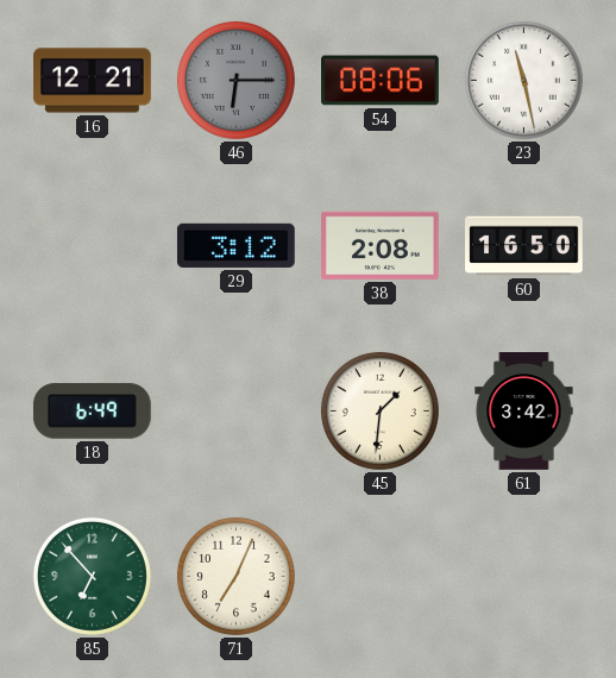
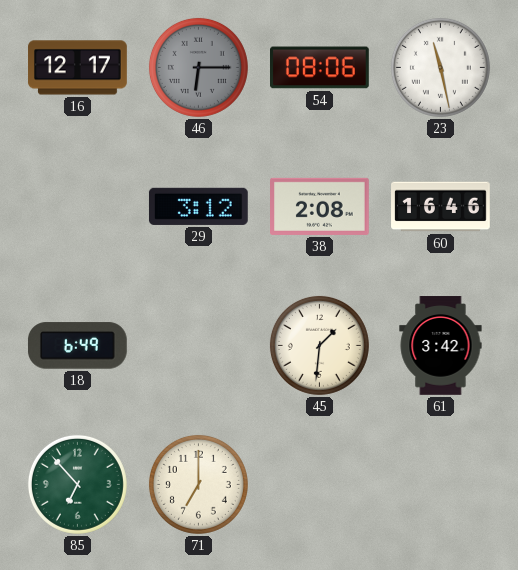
16: 12:21 -> 12:17
60: 16:50 -> 16:46
71: 7:04 -> 7:00
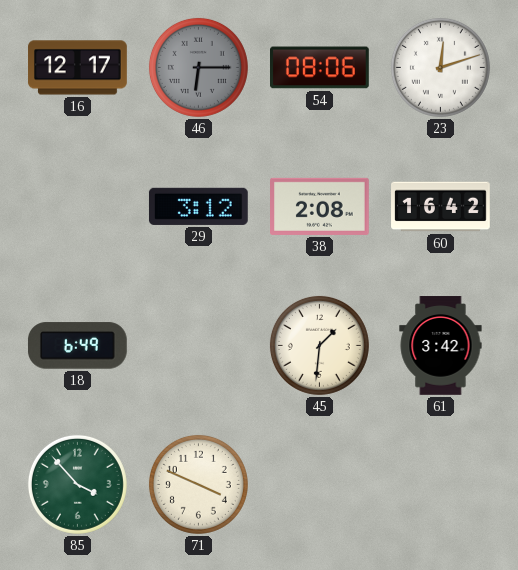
23: 11:28 -> 12:12
60: 16:46 -> 16:42
85: 6:53 -> 3:53
71: 7:00 -> 3:49
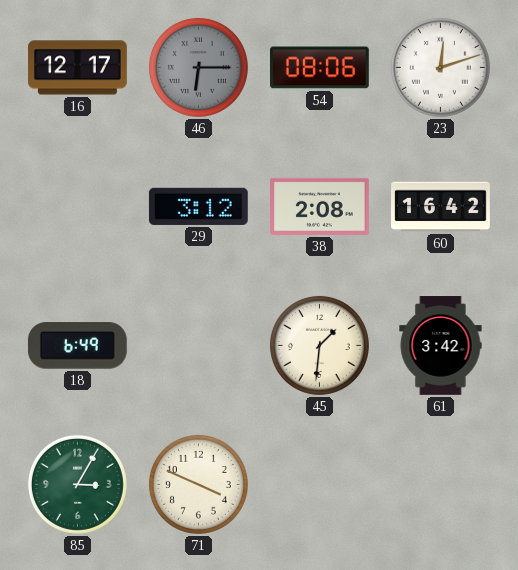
85: 3:53 -> 3:05
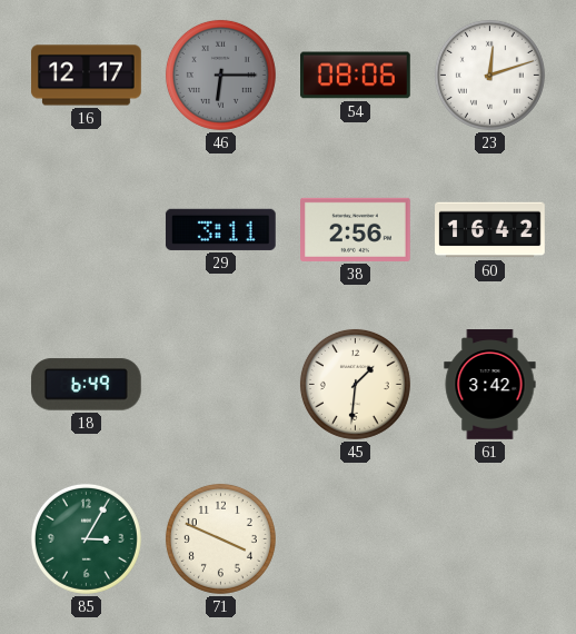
29: 3:12 -> 3:11
38: 2:08 -> 2:56
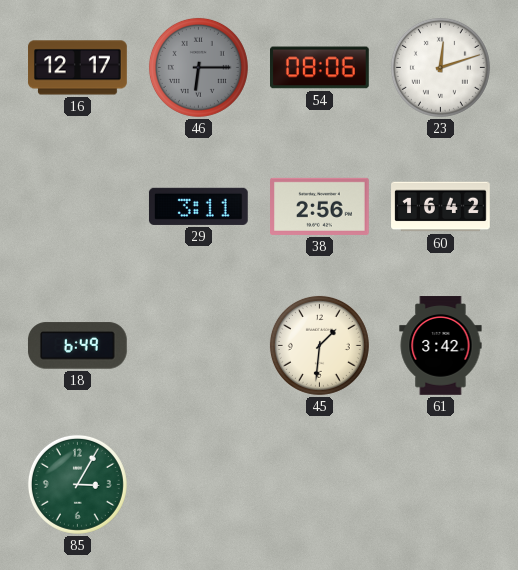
71: 3:49 -> none
